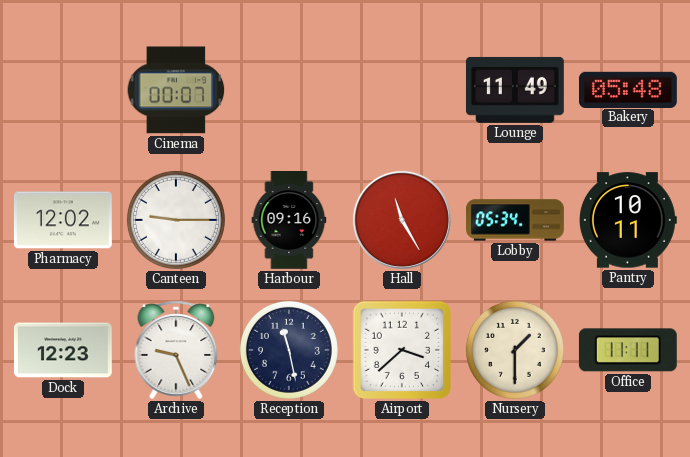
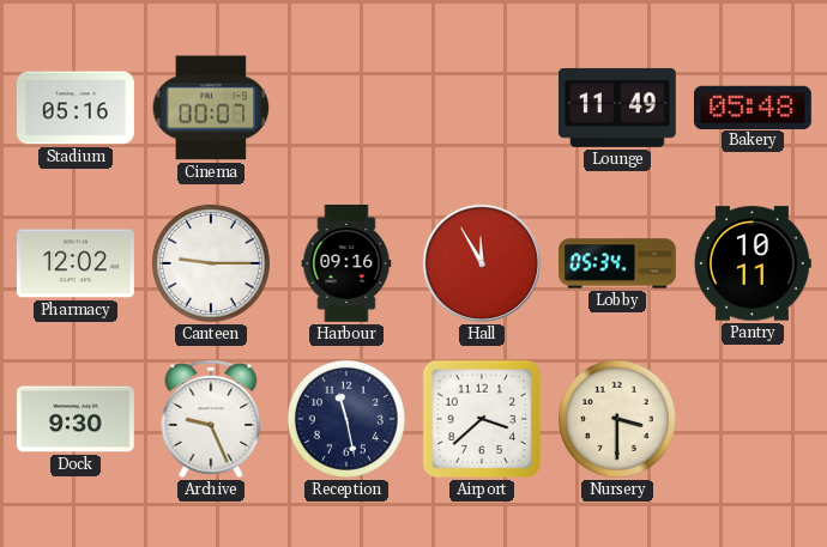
Stadium: none -> 05:16
Hall: 11:25 -> 11:55
Dock: 12:23 -> 9:30
Nursery: 1:30 -> 3:30
Office: 11:11 -> none
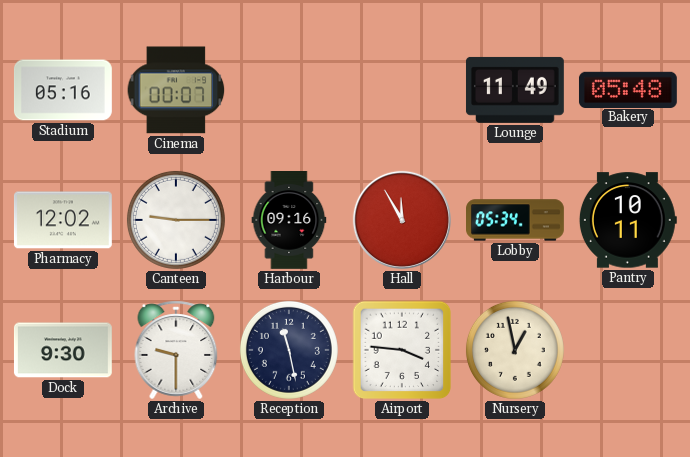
Archive: 9:26 -> 9:30
Airport: 3:38 -> 3:46
Nursery: 3:30 -> 12:58
